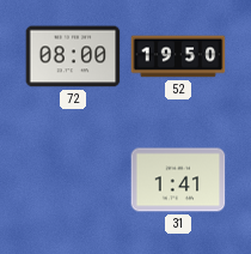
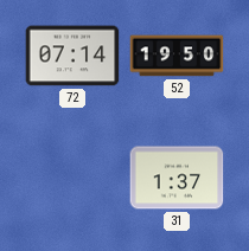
72: 08:00 -> 07:14
31: 1:41 -> 1:37
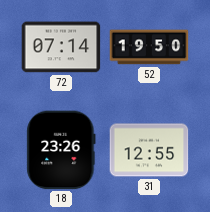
18: none -> 23:26
31: 1:37 -> 12:55
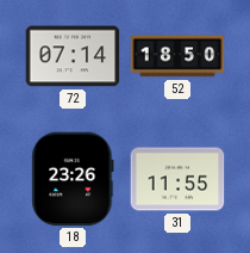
52: 19:50 -> 18:50
31: 12:55 -> 11:55
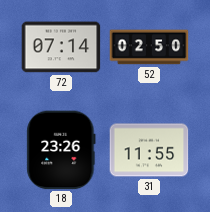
52: 18:50 -> 02:50
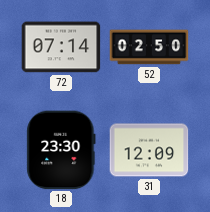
18: 23:26 -> 23:30
31: 11:55 -> 12:09
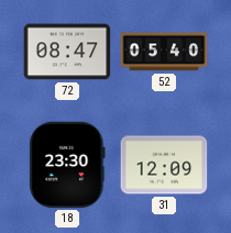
72: 07:14 -> 08:47
52: 02:50 -> 05:40
